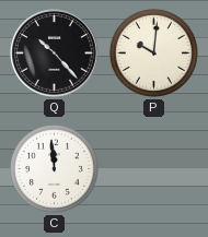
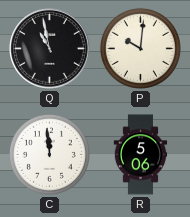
Q: 10:23 -> 10:58
R: none -> 5:06
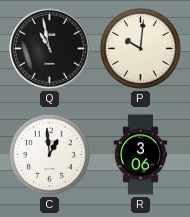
C: 11:59 -> 12:59
R: 5:06 -> 3:06
